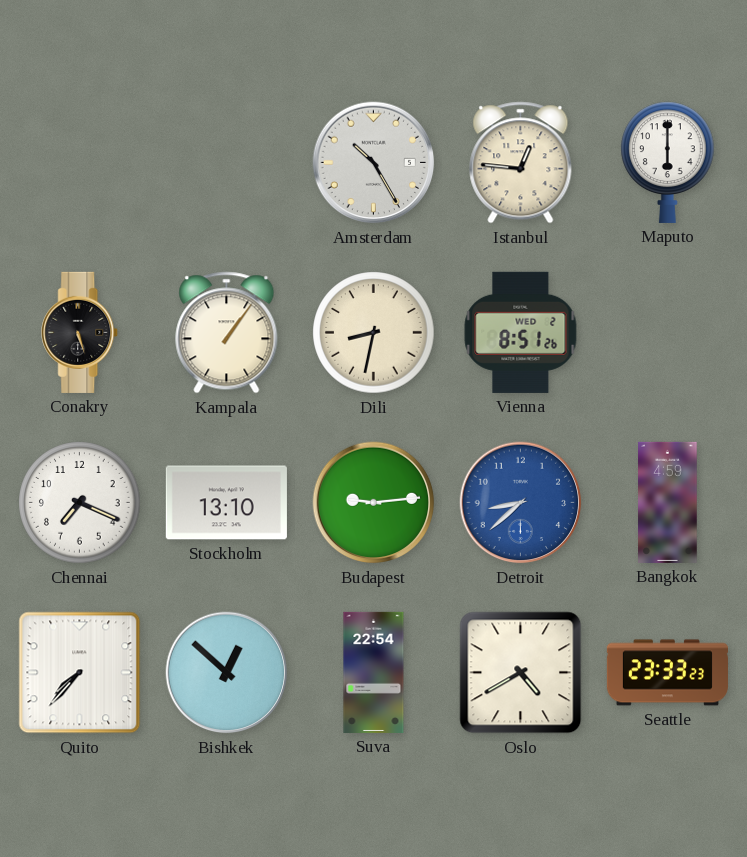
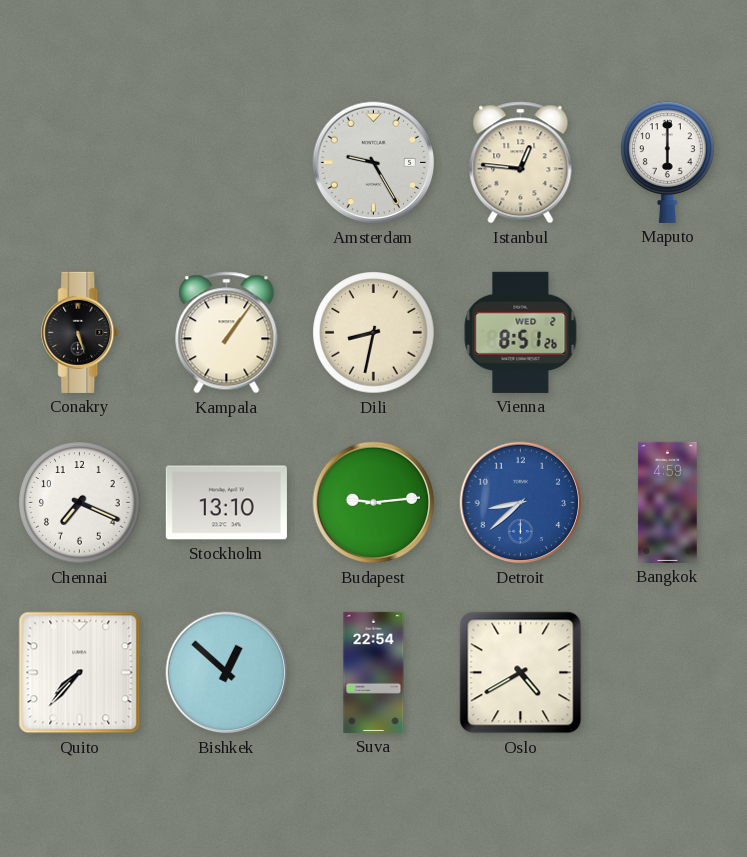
Amsterdam: 10:25 -> 9:25
Seattle: 23:33 -> none
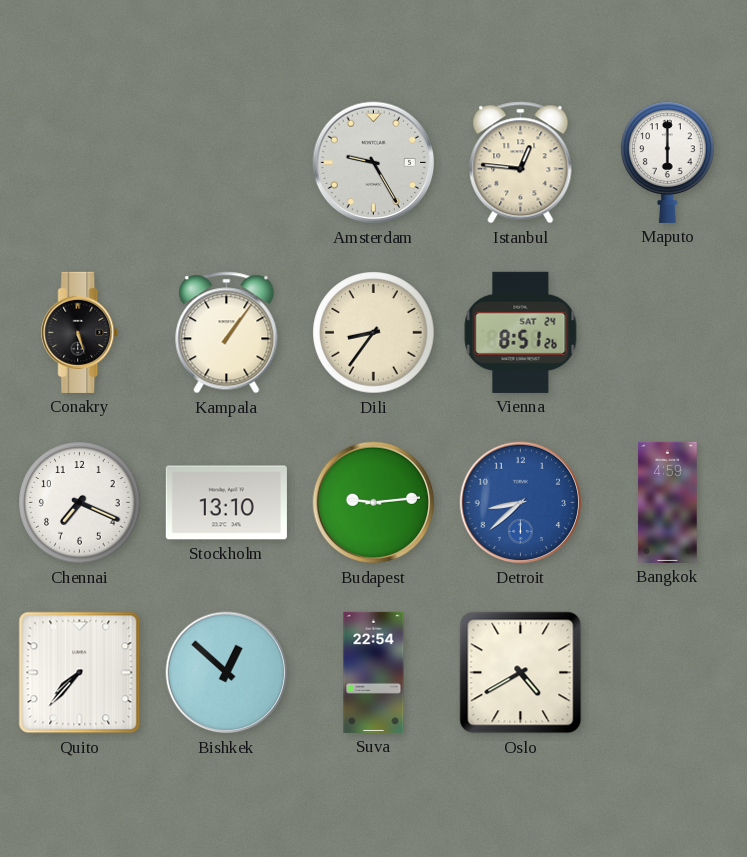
Dili: 8:32 -> 8:36
Vienna date: WED 2 -> SAT 24
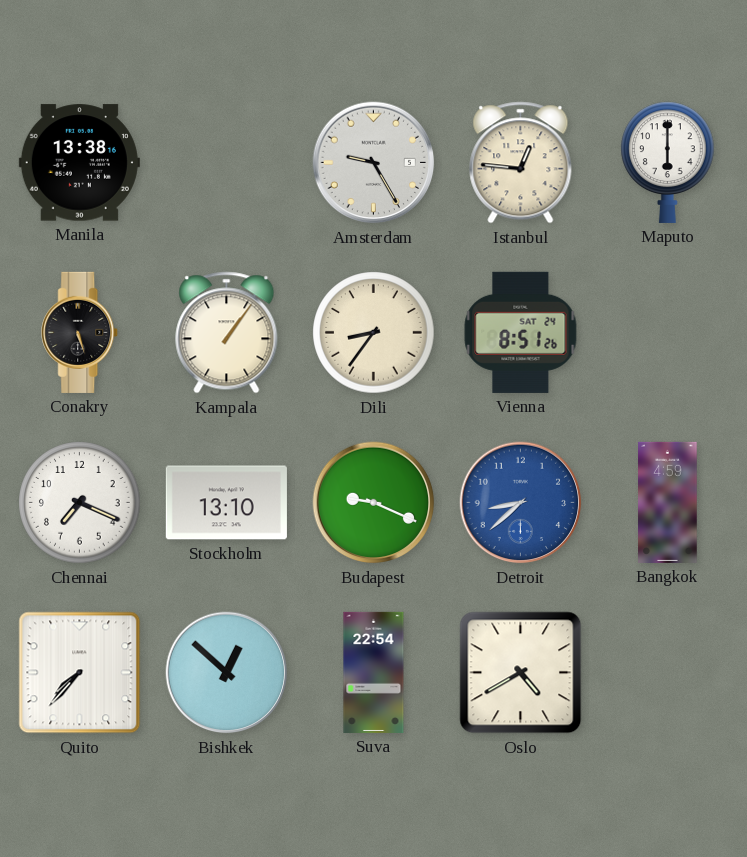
Manila: none -> 13:38
Budapest: 9:14 -> 9:19
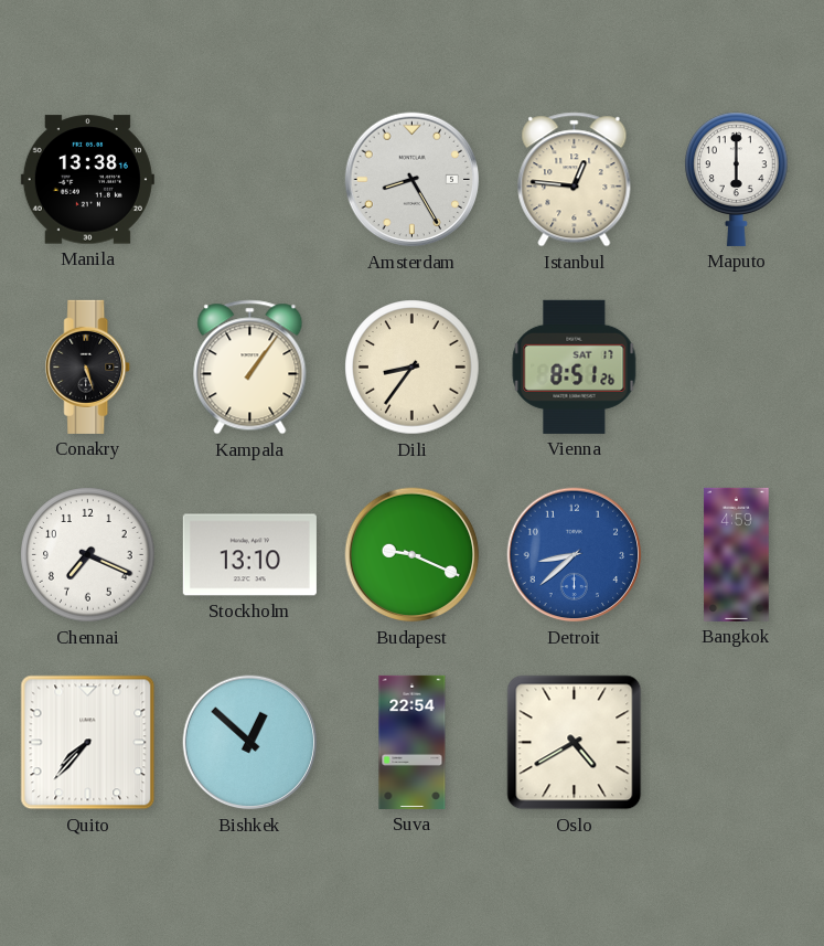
Amsterdam: 9:25 -> 8:25
Vienna date: SAT 24 -> SAT 17
